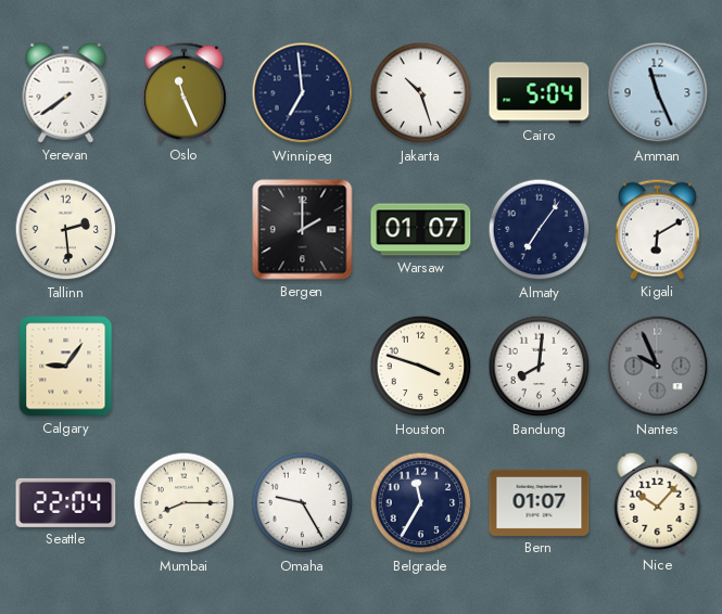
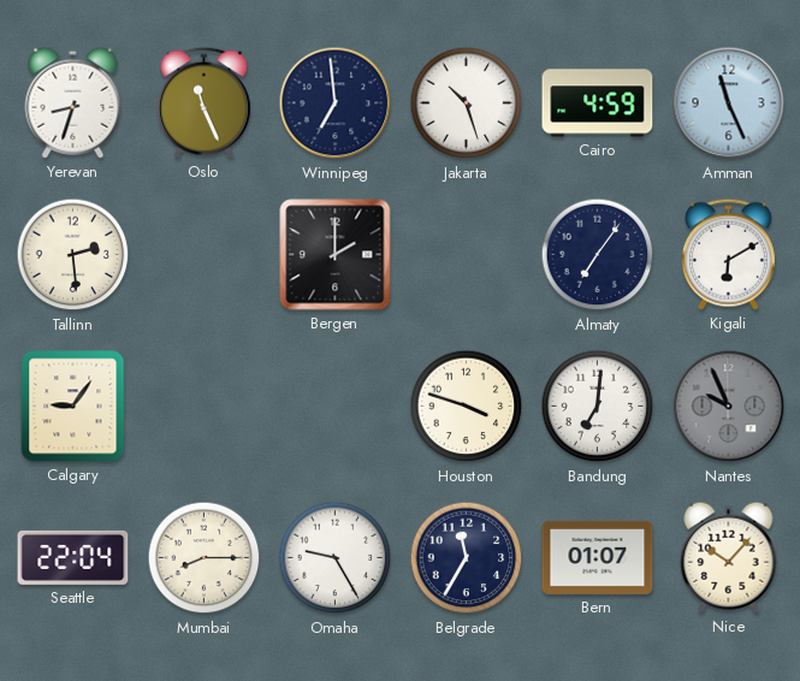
Yerevan: 7:39 -> 8:33
Cairo: 5:04 -> 4:59
Warsaw: 01:07 -> none
Bandung: 8:01 -> 7:01
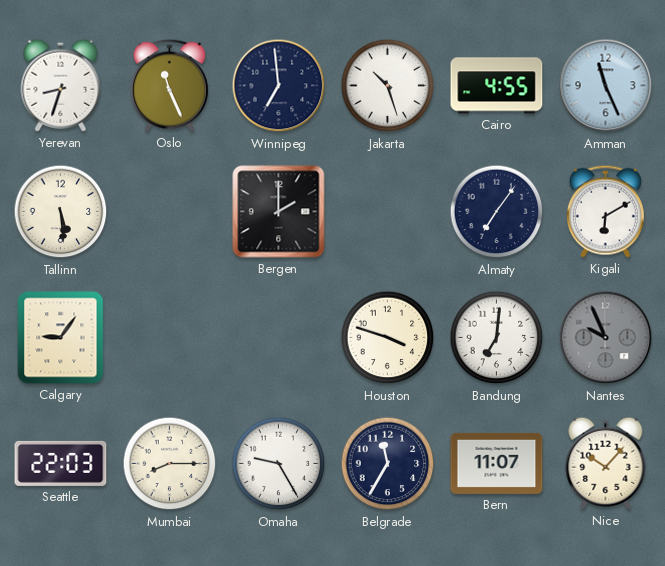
Cairo: 4:59 -> 4:55
Tallinn: 2:29 -> 5:29
Seattle: 22:04 -> 22:03
Bern: 01:07 -> 11:07
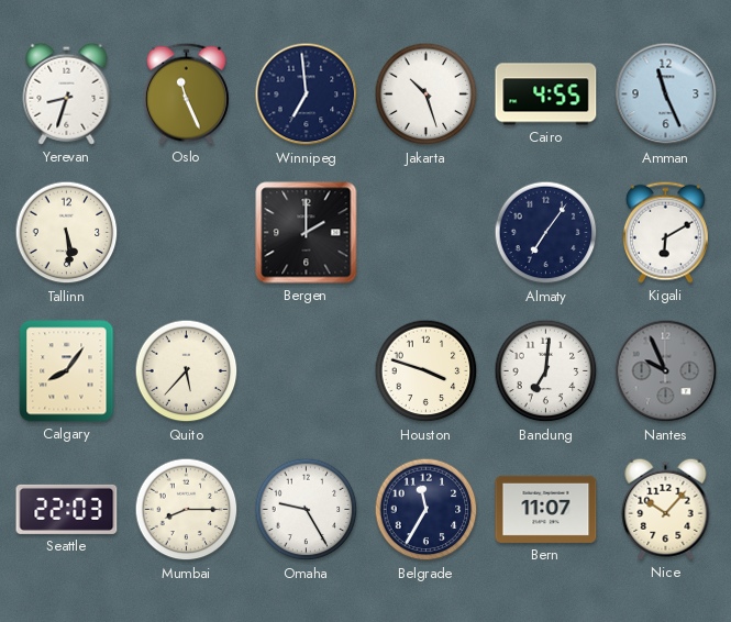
Calgary: 9:06 -> 8:06
Quito: none -> 5:37
